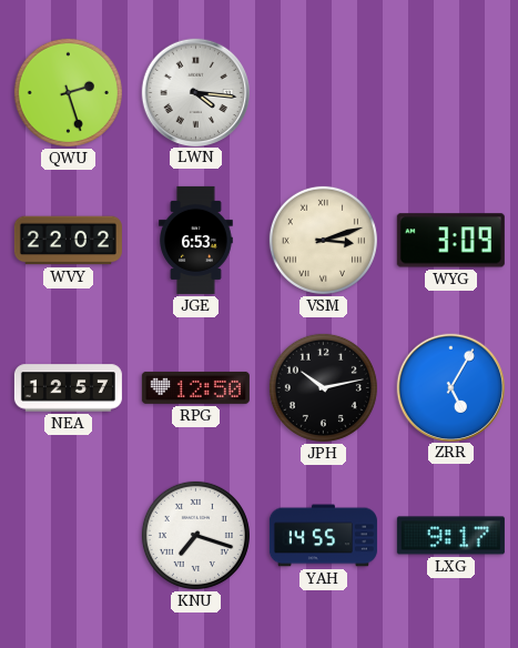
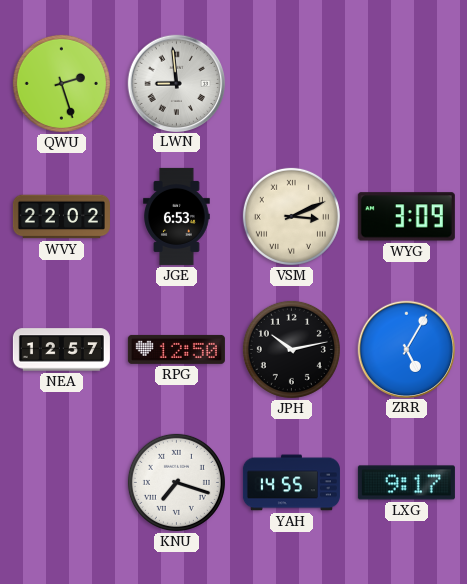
LWN: 4:16 -> 8:59
VSM: 3:12 -> 3:11
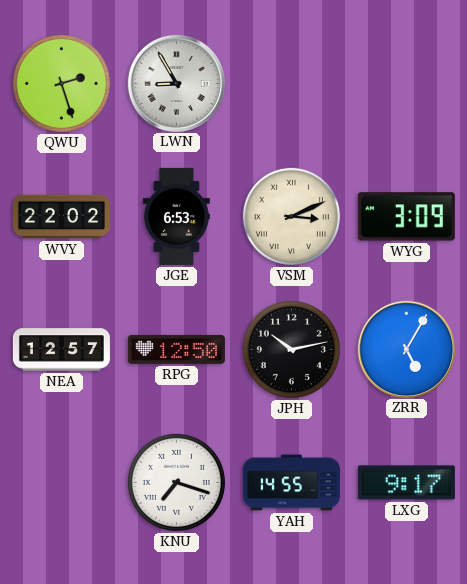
LWN: 8:59 -> 8:55
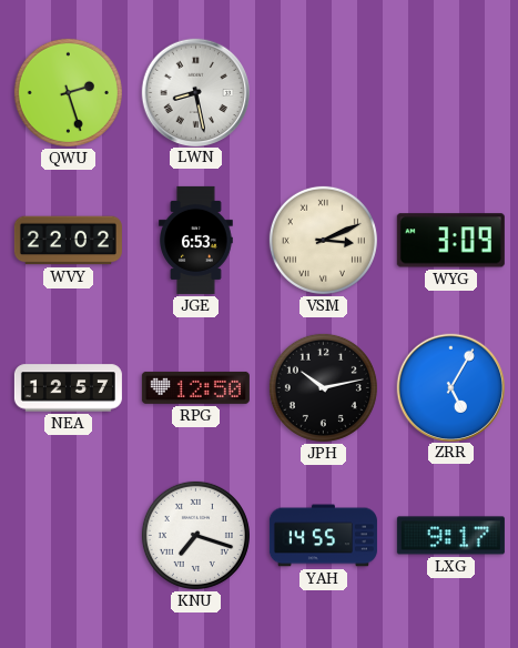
LWN: 8:55 -> 8:28
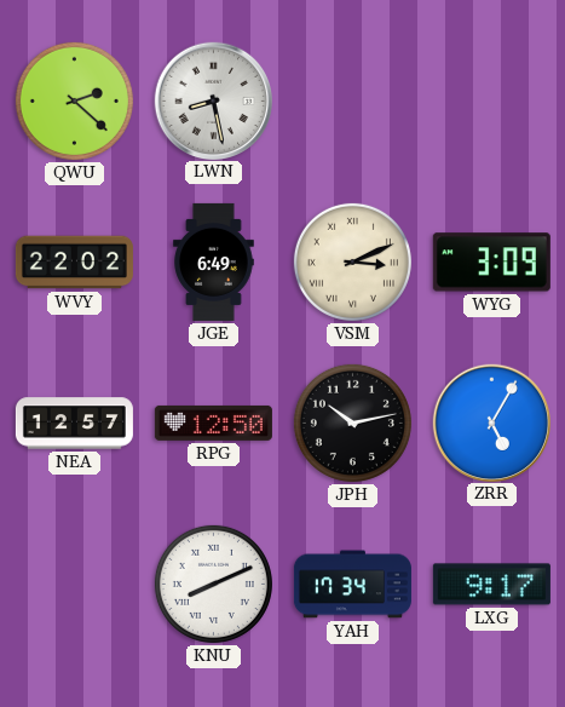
QWU: 2:27 -> 2:22
JGE: 6:53 -> 6:49
KNU: 7:18 -> 8:11
YAH: 14:55 -> 17:34
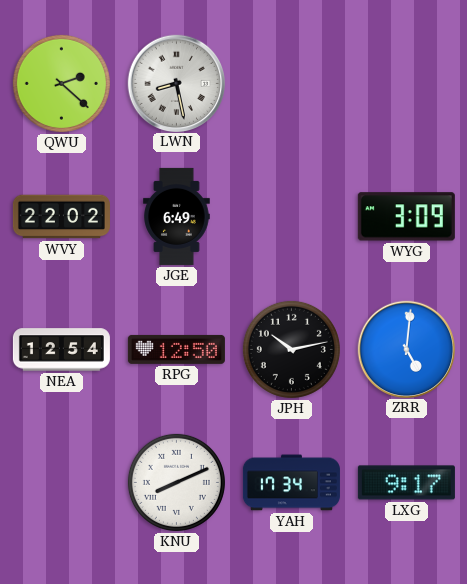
VSM: 3:11 -> none
NEA: 12:57 -> 12:54
ZRR: 5:05 -> 5:01
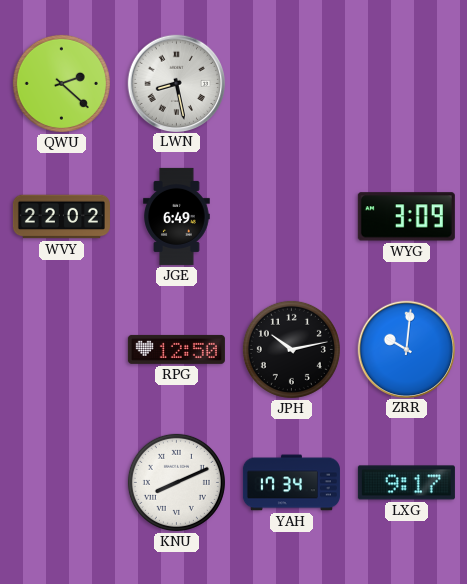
NEA: 12:54 -> none
ZRR: 5:01 -> 10:01
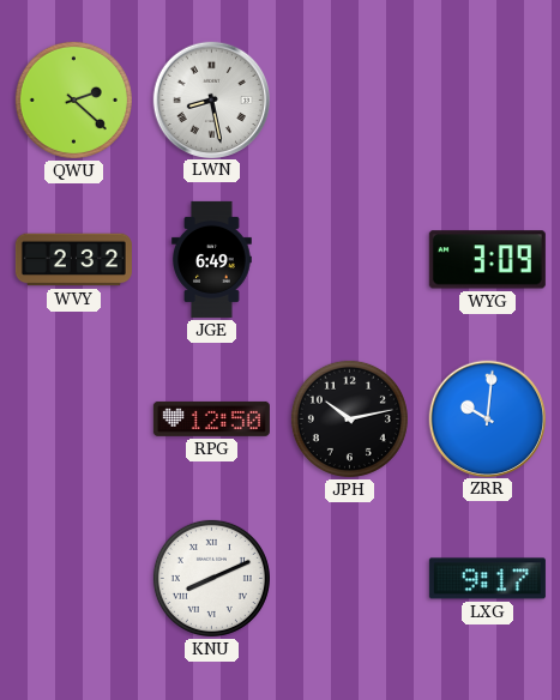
WVY: 22:02 -> 2:32
YAH: 17:34 -> none
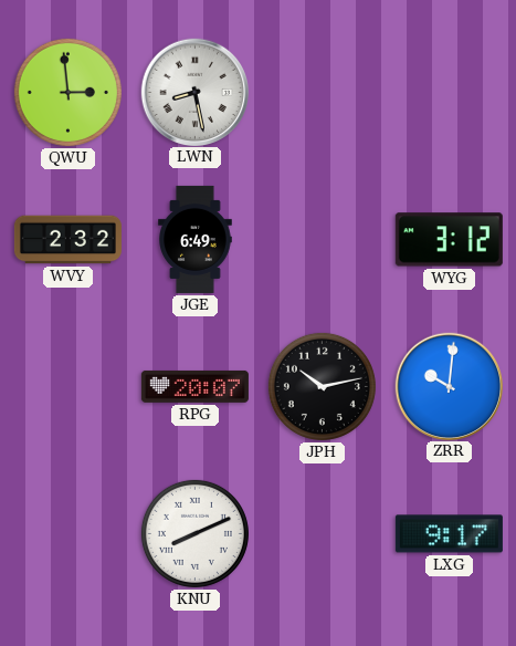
QWU: 2:22 -> 2:59
WYG: 3:09 -> 3:12
RPG: 12:50 -> 20:07
